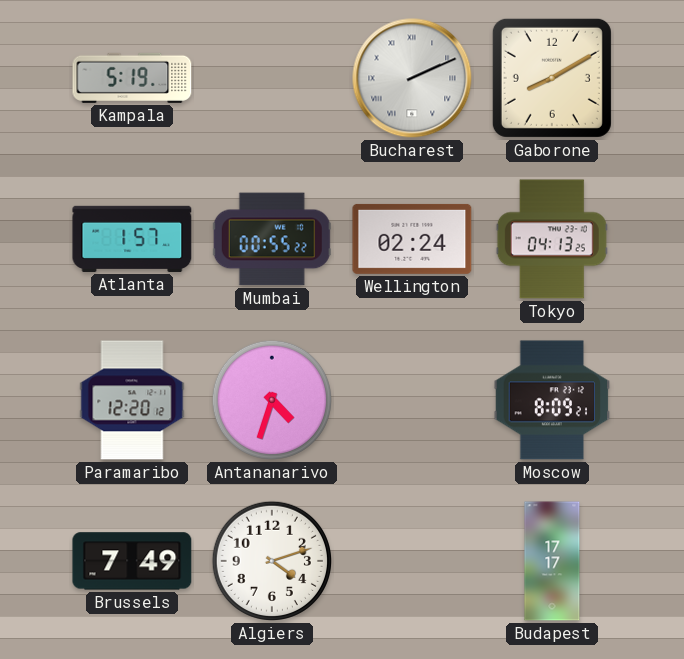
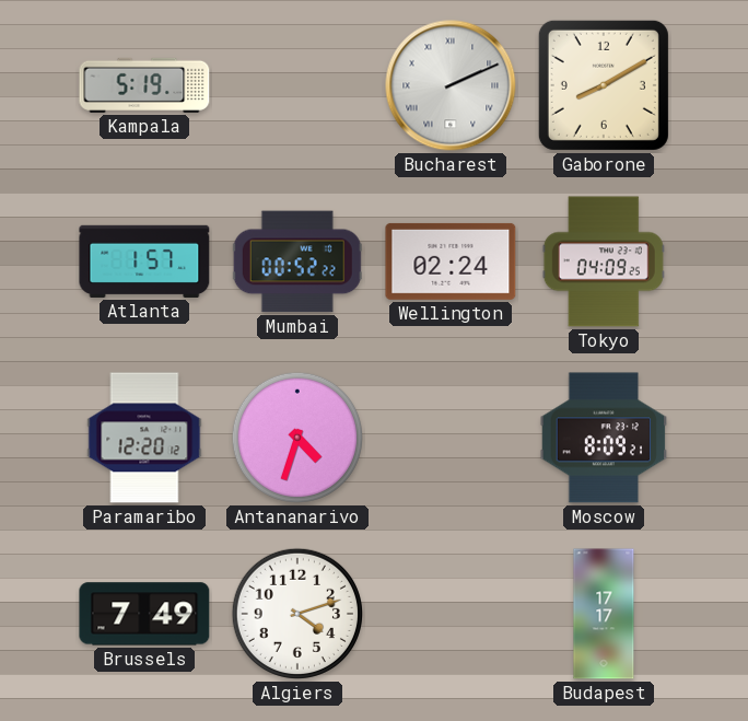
Mumbai: 00:55 -> 00:52
Tokyo: 04:13 -> 04:09
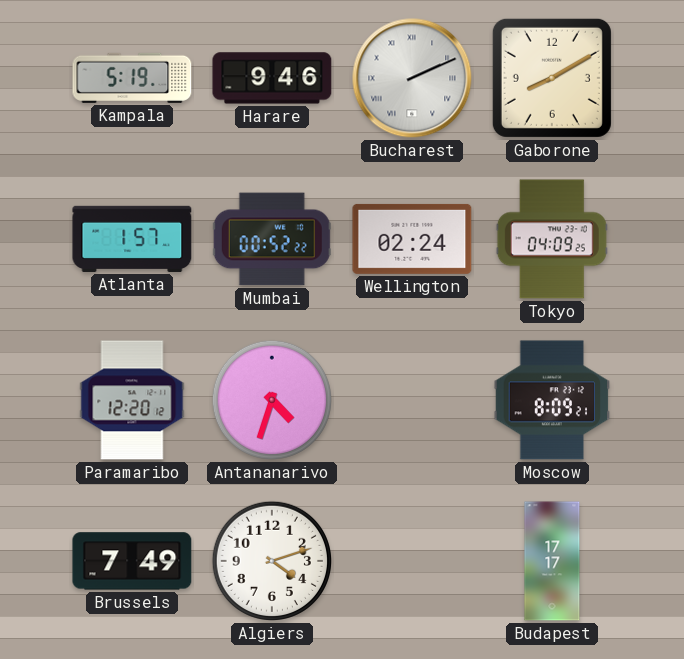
Harare: none -> 9:46
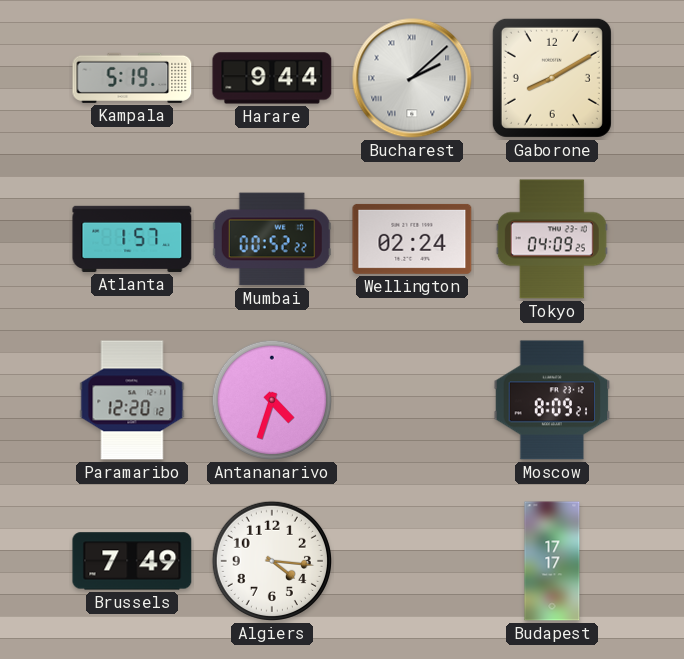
Harare: 9:46 -> 9:44
Bucharest: 2:11 -> 2:08
Algiers: 4:12 -> 4:16
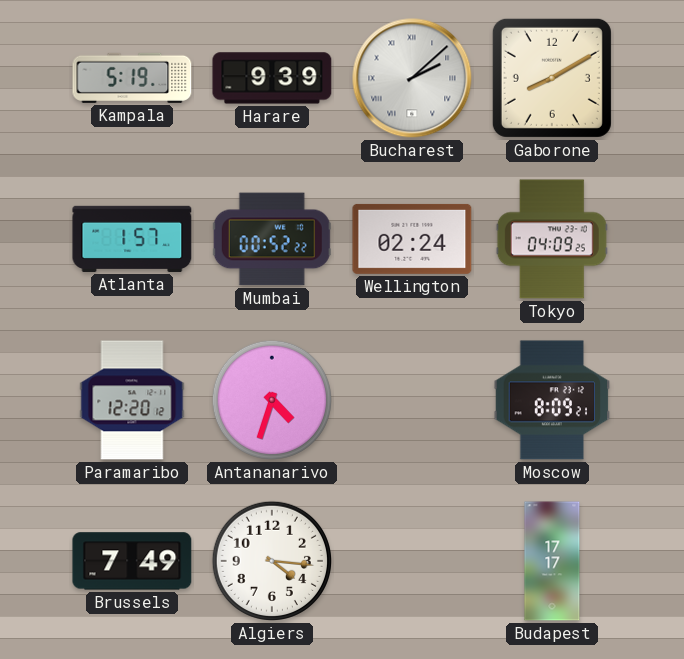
Harare: 9:44 -> 9:39
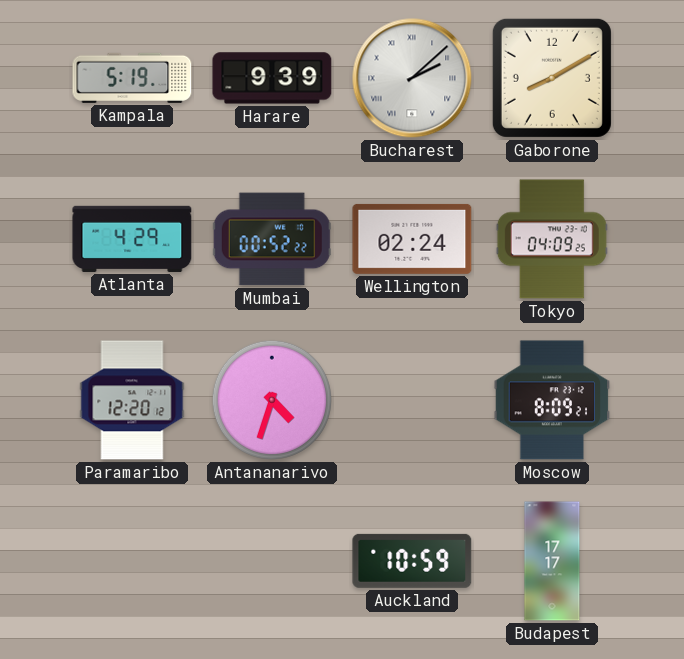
Atlanta: 1:57 -> 4:29
Brussels: 7:49 -> none
Algiers: 4:16 -> none
Auckland: none -> 10:59
